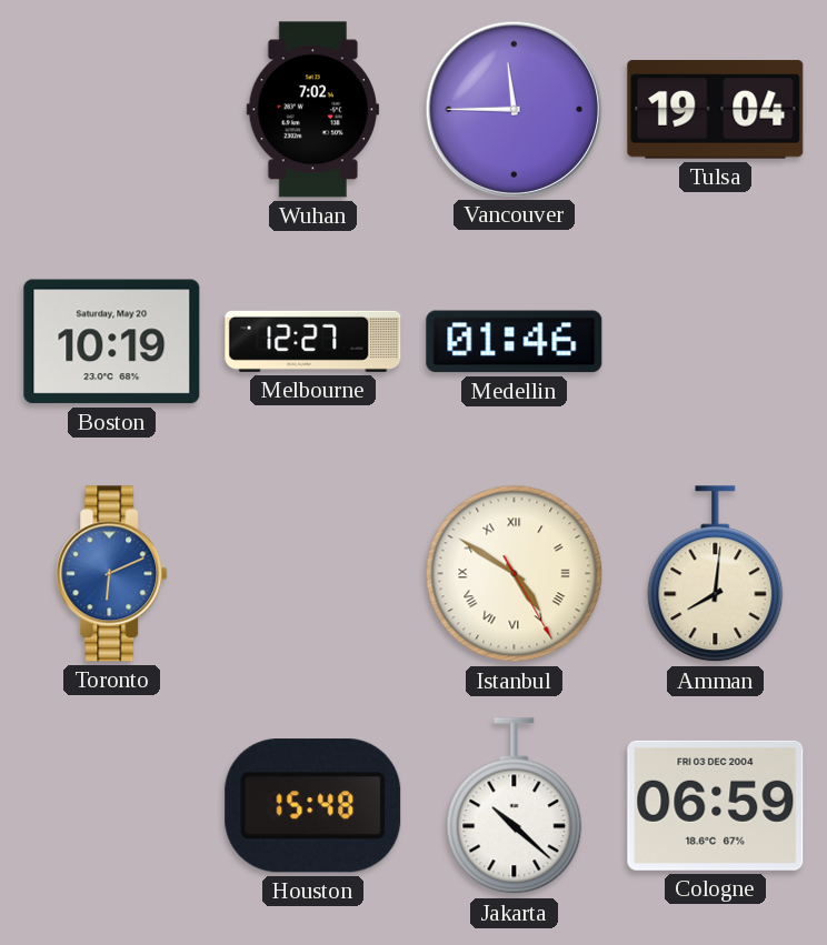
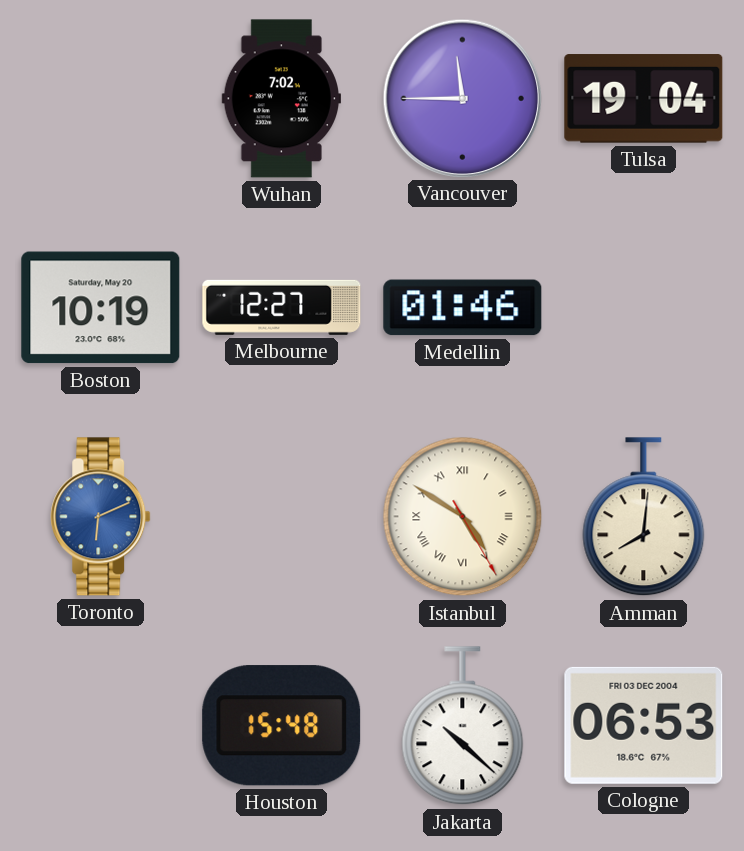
Cologne: 06:59 -> 06:53
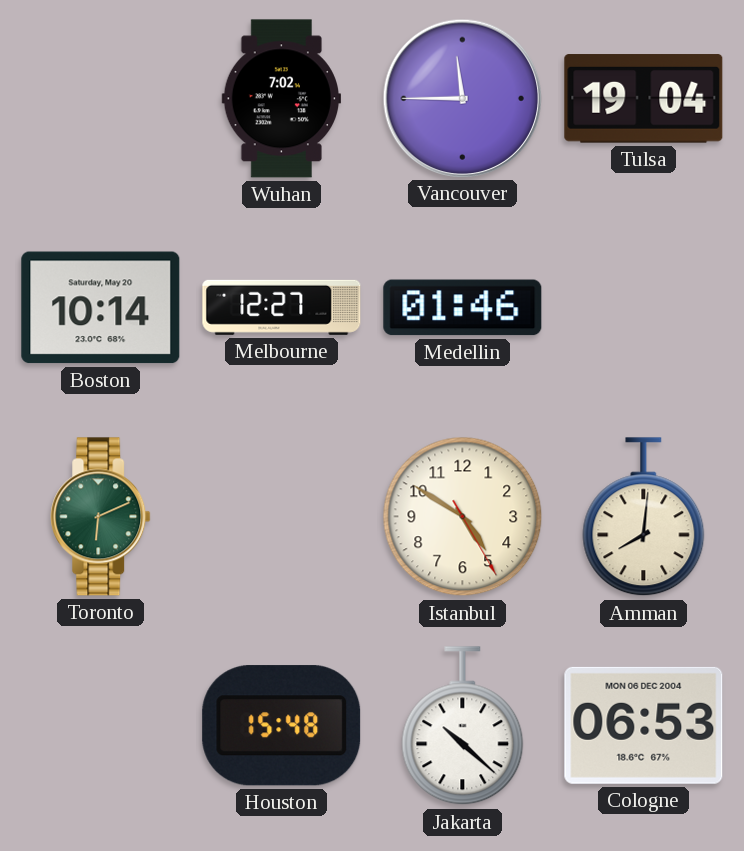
Boston: 10:19 -> 10:14
Toronto dial: blue -> green
Istanbul numerals: Roman -> Arabic
Cologne date: FRI 03 DEC 2004 -> MON 06 DEC 2004
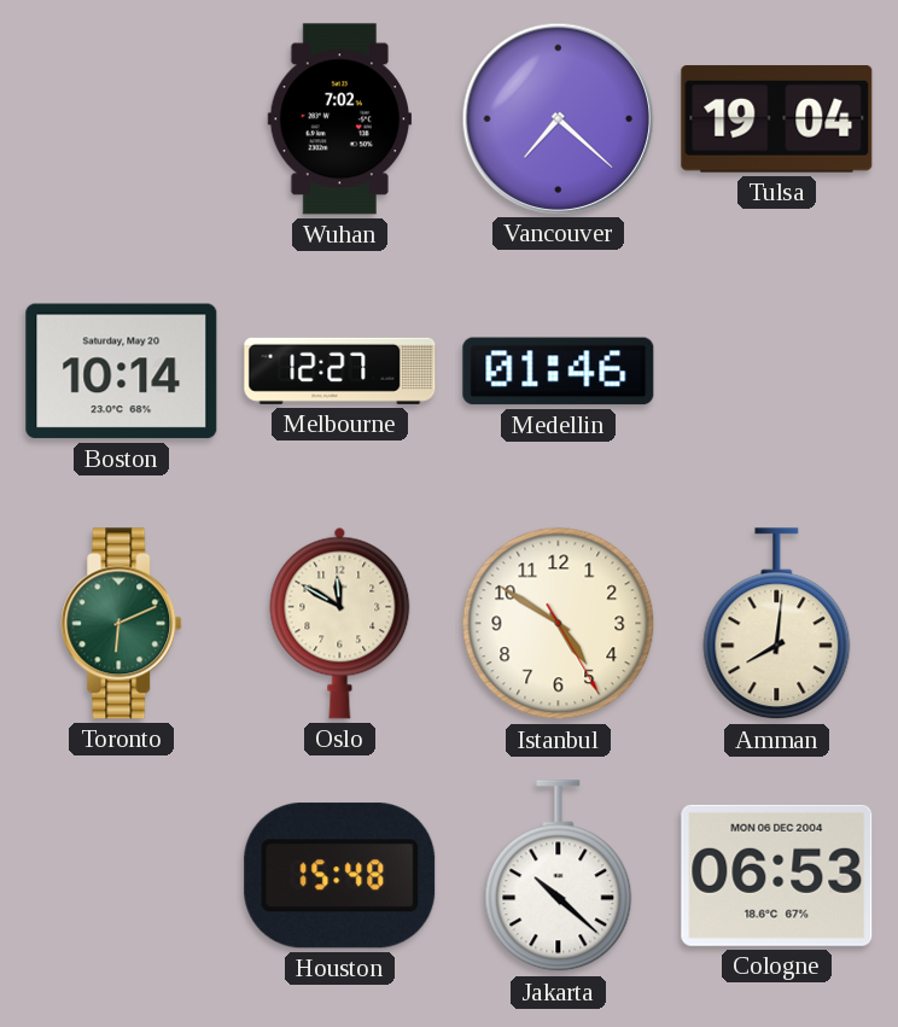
Vancouver: 11:45 -> 7:22
Oslo: none -> 11:50
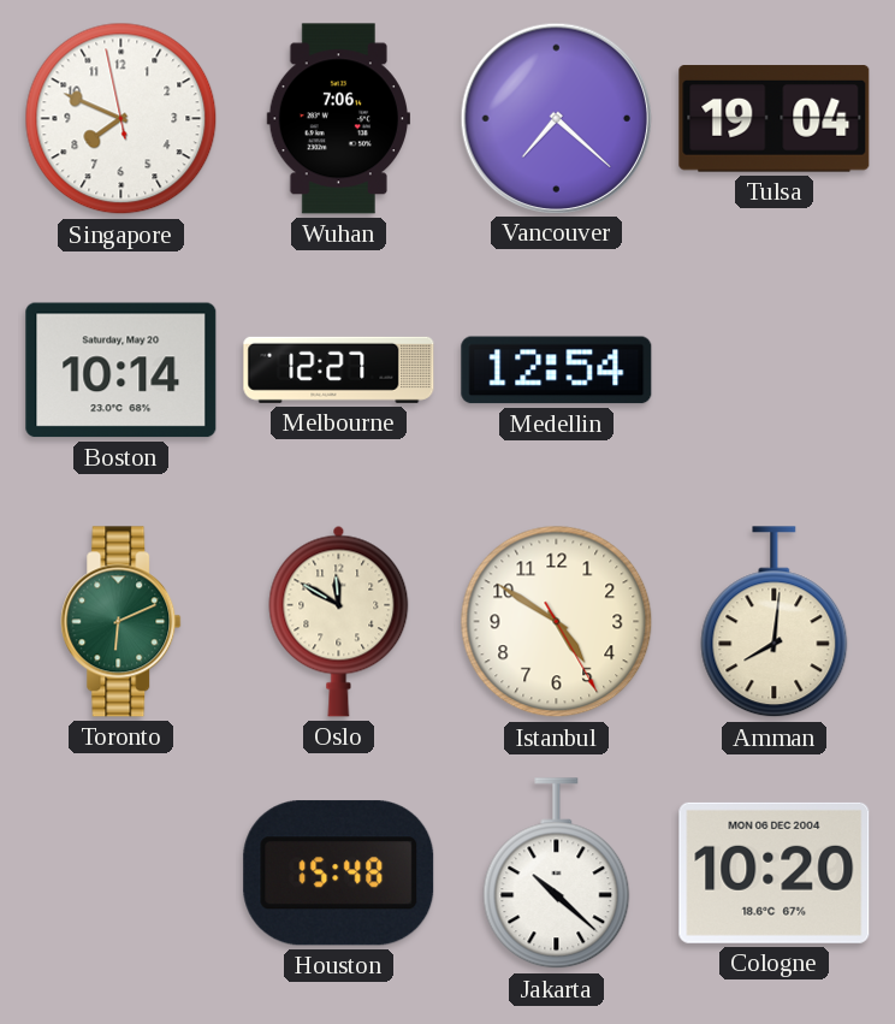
Singapore: none -> 7:48
Wuhan: 7:02 -> 7:06
Medellin: 01:46 -> 12:54
Cologne: 06:53 -> 10:20
